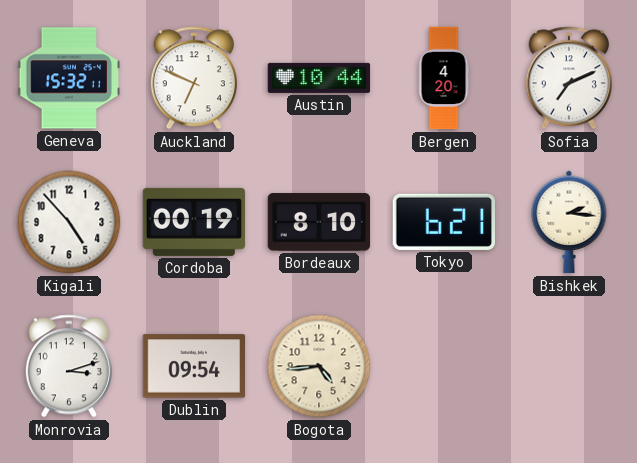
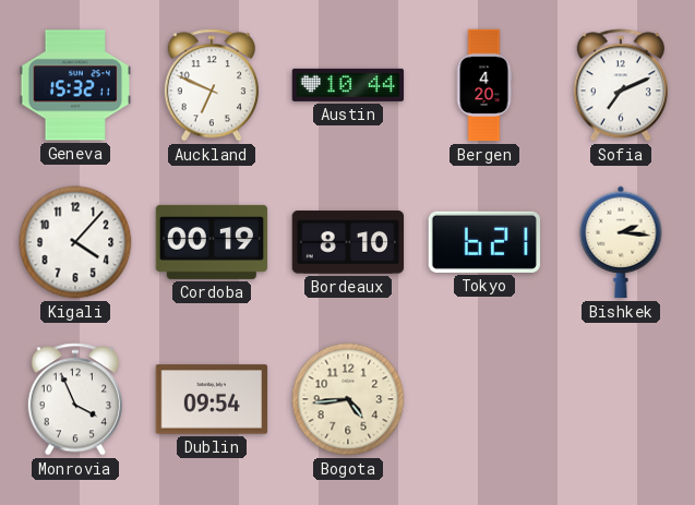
Kigali: 4:53 -> 4:07
Monrovia: 3:12 -> 3:56
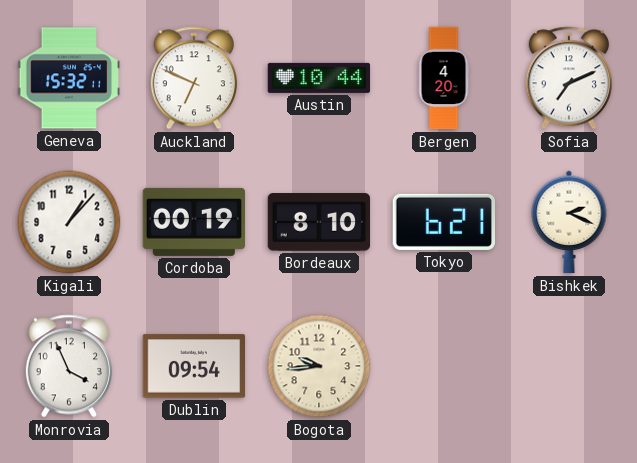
Kigali: 4:07 -> 1:07
Bishkek: 2:16 -> 2:19
Bogota: 4:44 -> 9:44
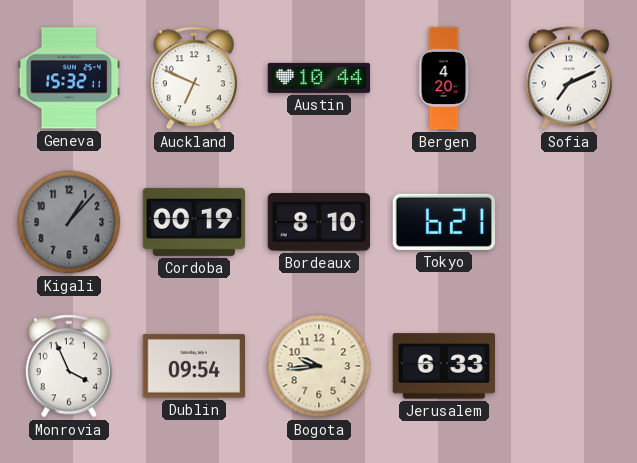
Kigali dial: white -> grey
Bishkek: 2:19 -> none
Jerusalem: none -> 6:33
